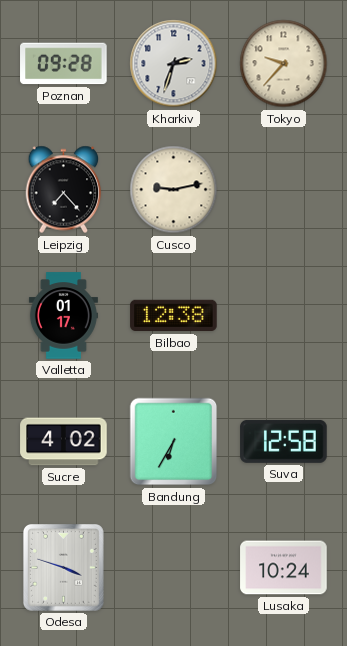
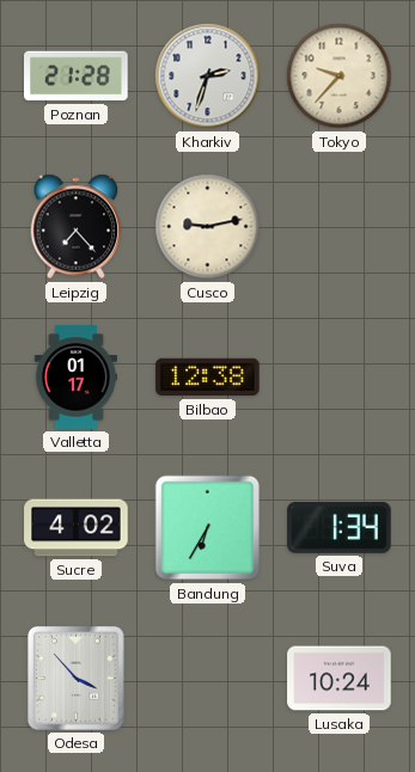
Poznan: 09:28 -> 21:28
Suva: 12:58 -> 1:34
Odesa: 3:48 -> 3:53
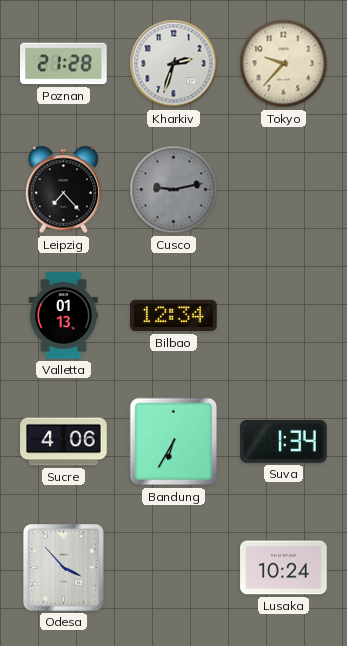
Cusco dial: cream -> grey
Valletta: 01:17 -> 01:13
Bilbao: 12:38 -> 12:34
Sucre: 4:02 -> 4:06
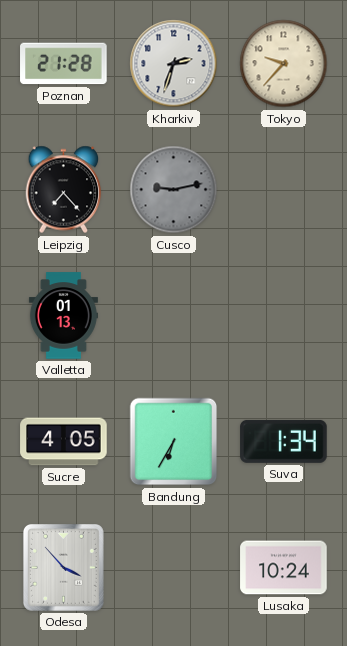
Bilbao: 12:34 -> none
Sucre: 4:06 -> 4:05
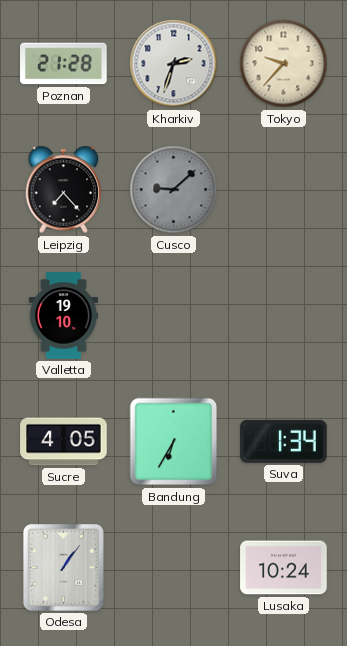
Cusco: 9:13 -> 9:08
Valletta: 01:13 -> 19:10
Odesa: 3:53 -> 1:06
